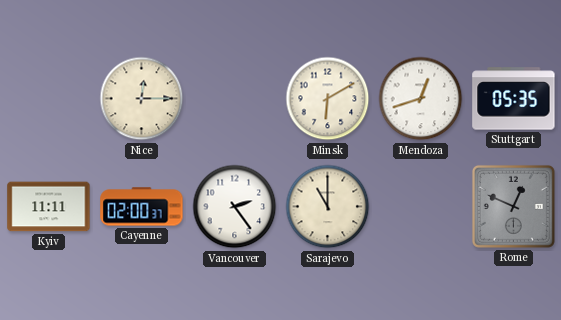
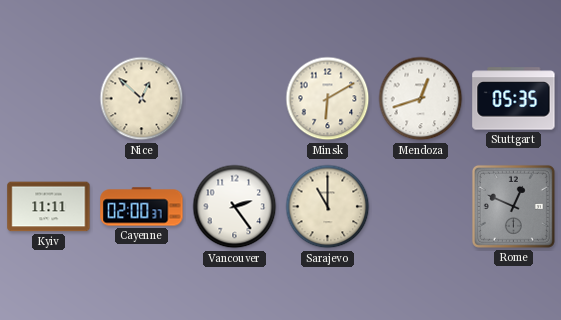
Nice: 12:15 -> 12:52
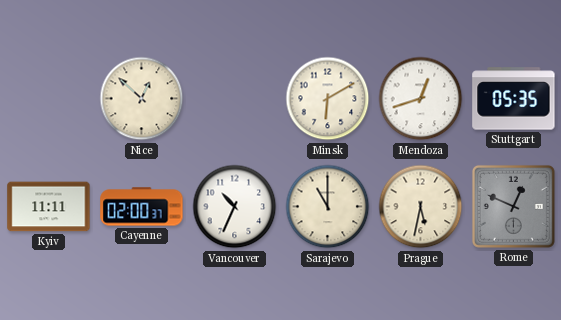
Vancouver: 2:24 -> 10:34
Prague: none -> 5:32
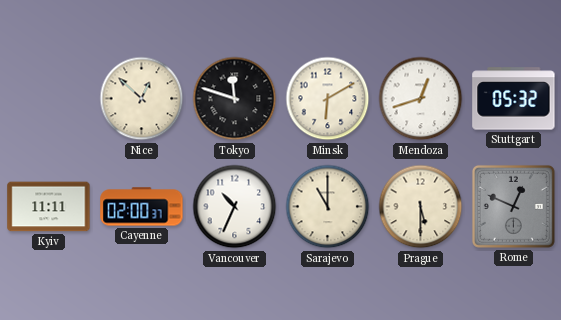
Tokyo: none -> 11:48
Stuttgart: 05:35 -> 05:32
Prague: 5:32 -> 5:30
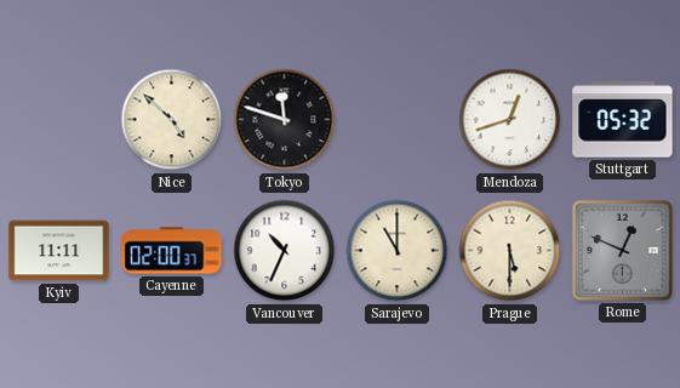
Nice: 12:52 -> 4:52
Minsk: 6:10 -> none
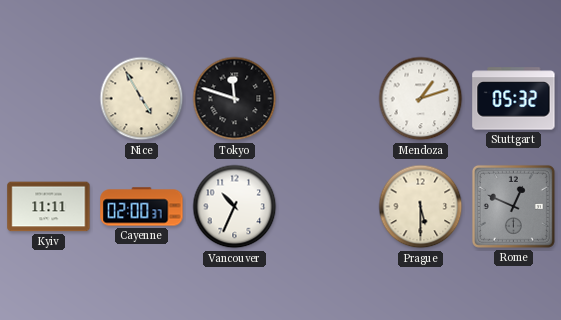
Nice: 4:52 -> 4:55
Mendoza: 12:42 -> 1:12
Sarajevo: 11:00 -> none
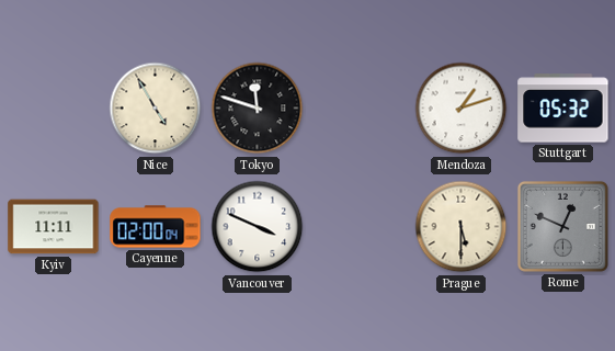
Cayenne: 02:00:37 -> 02:00:04
Vancouver: 10:34 -> 3:49
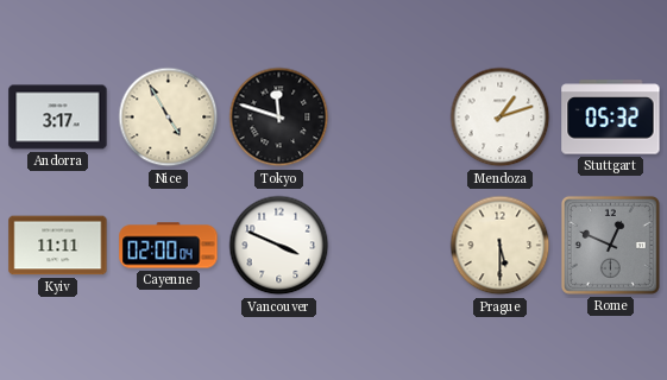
Andorra: none -> 3:17
